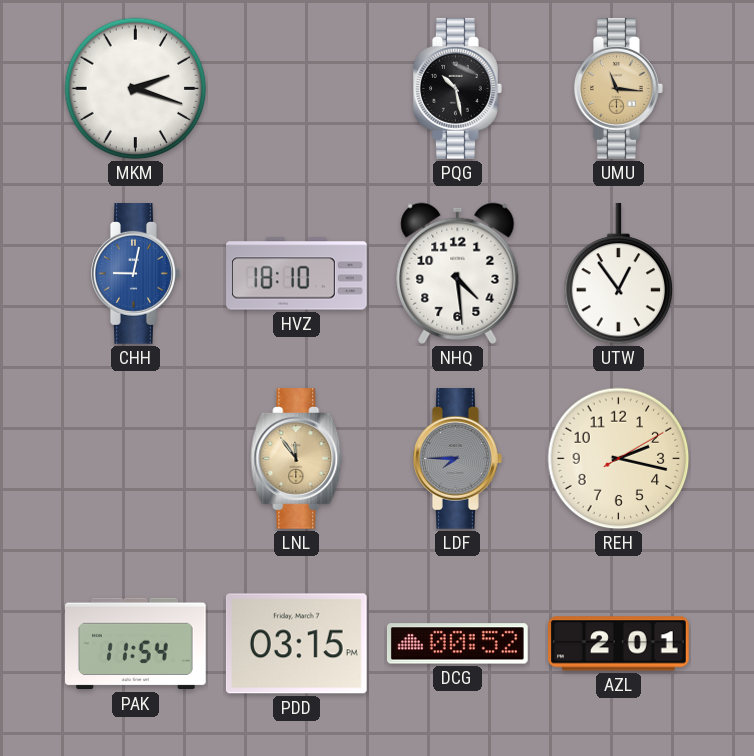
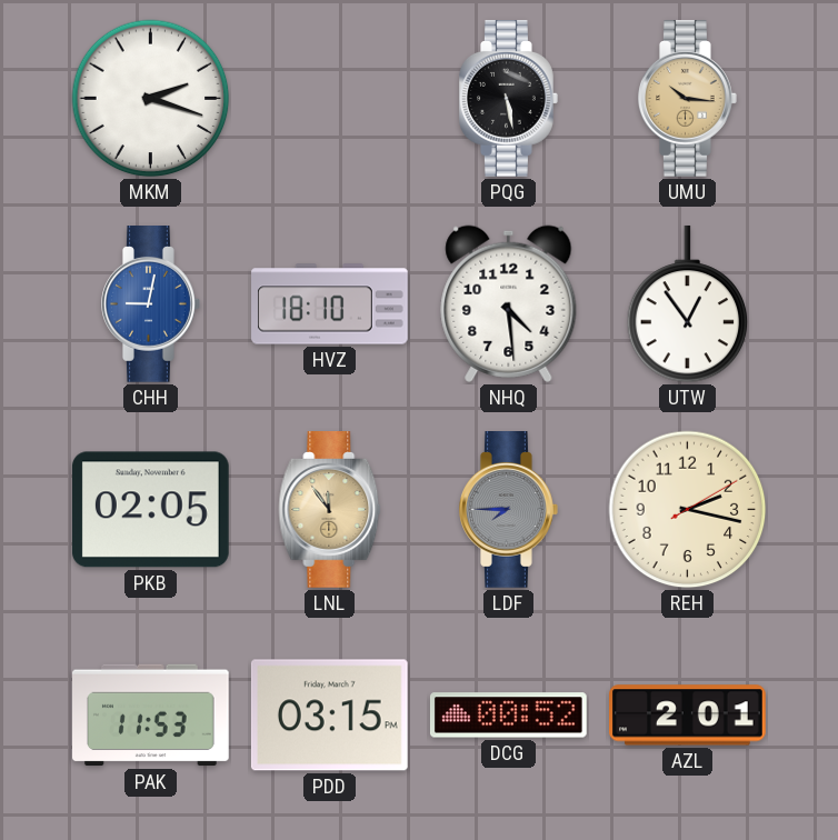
PQG: 10:28 -> 5:28
UMU: 11:16 -> 10:16
PKB: none -> 02:05
PAK: 11:54 -> 11:53
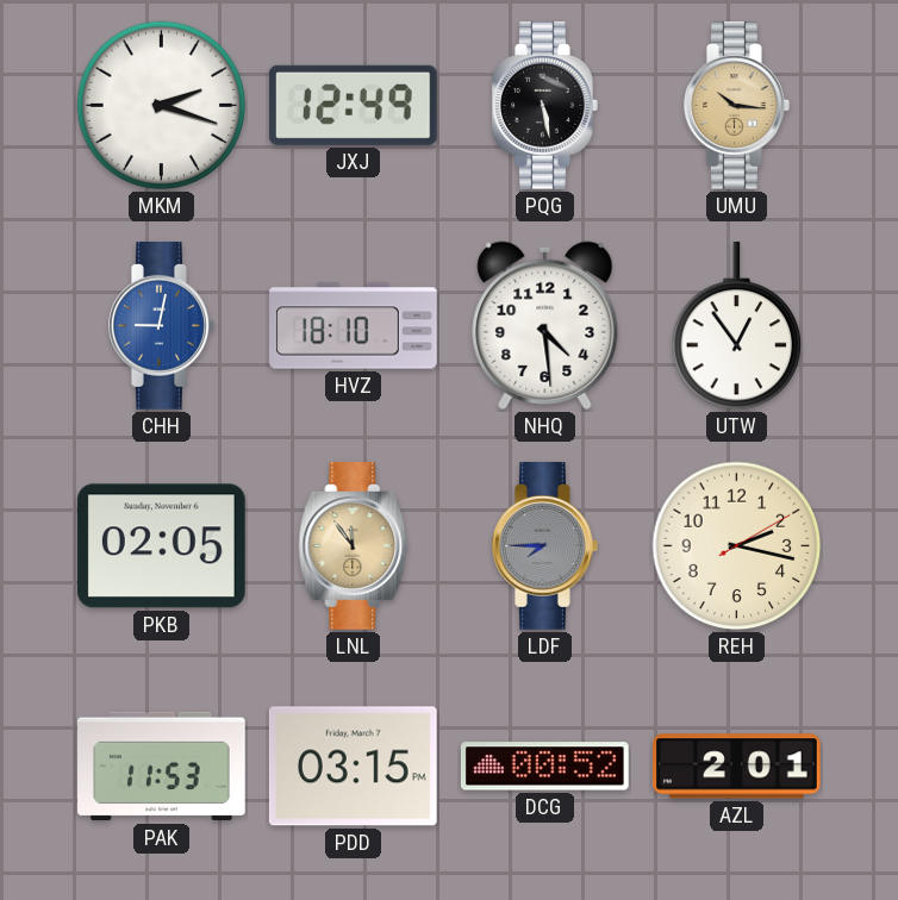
JXJ: none -> 12:49
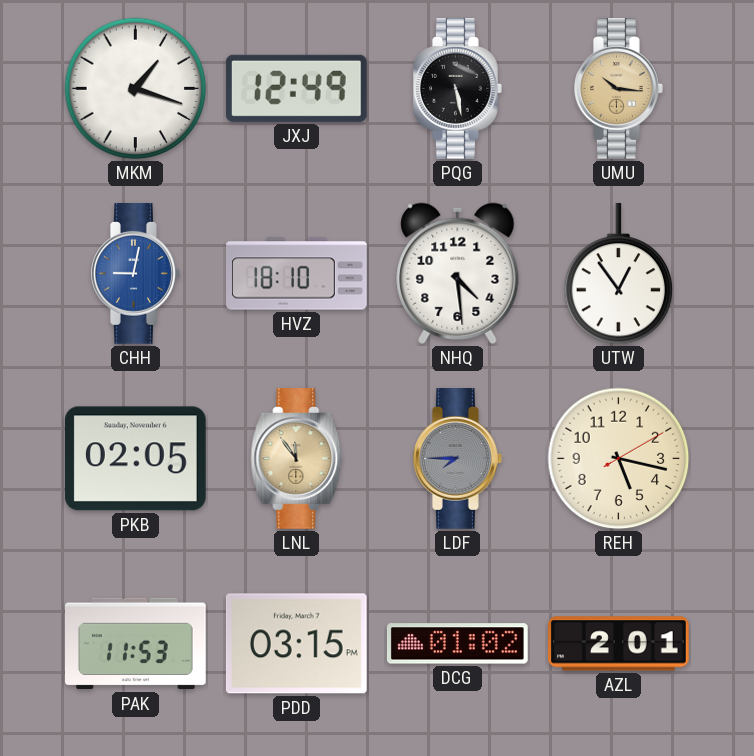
MKM: 2:18 -> 1:18
REH: 2:17 -> 5:17
DCG: 00:52 -> 01:02
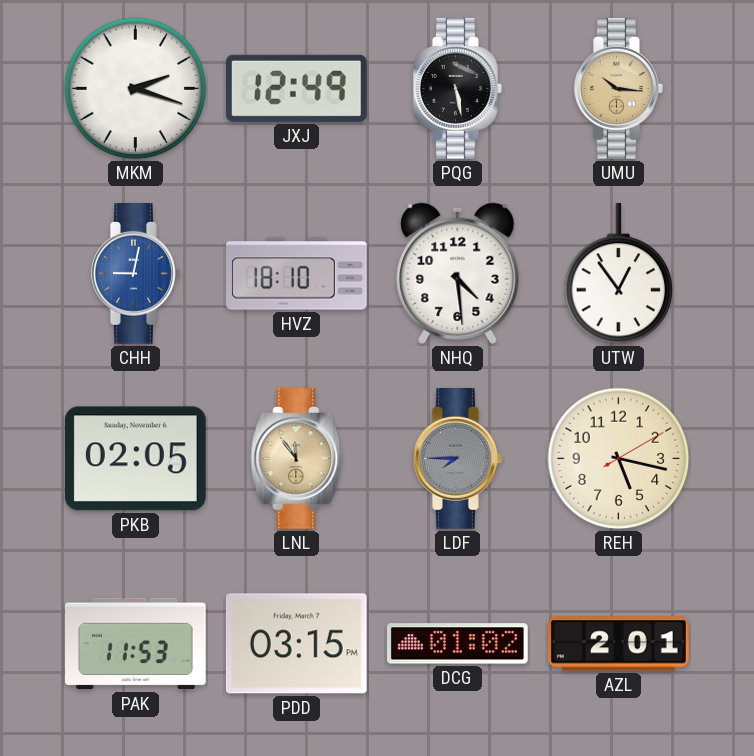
MKM: 1:18 -> 2:18
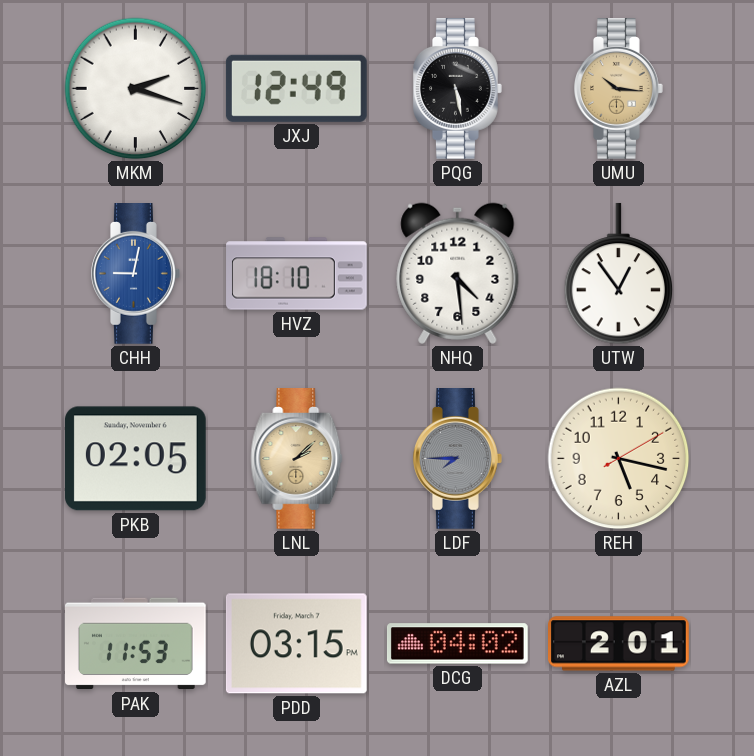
LNL: 11:54 -> 2:08
DCG: 01:02 -> 04:02
